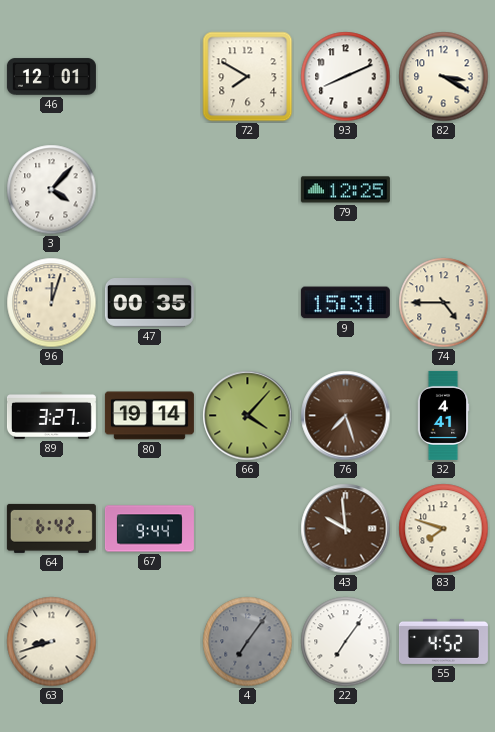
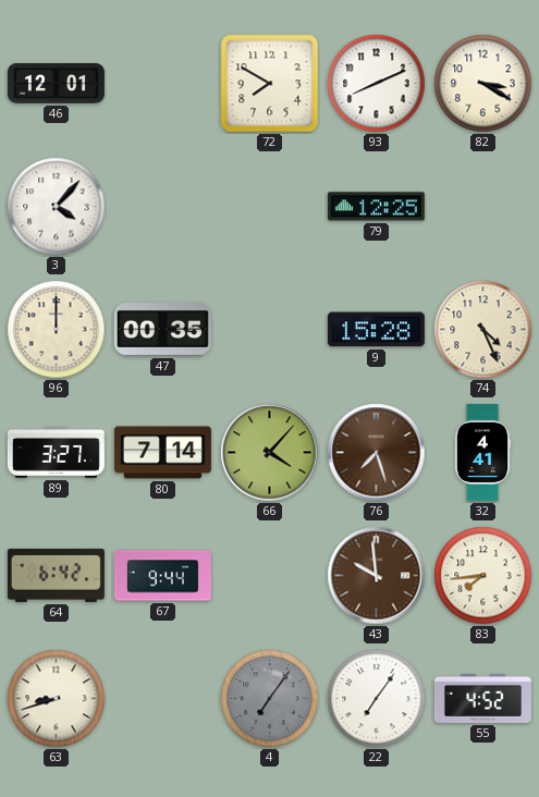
96: 12:03 -> 12:00
9: 15:31 -> 15:28
74: 4:45 -> 4:26
80: 19:14 -> 7:14
83: 7:48 -> 7:44
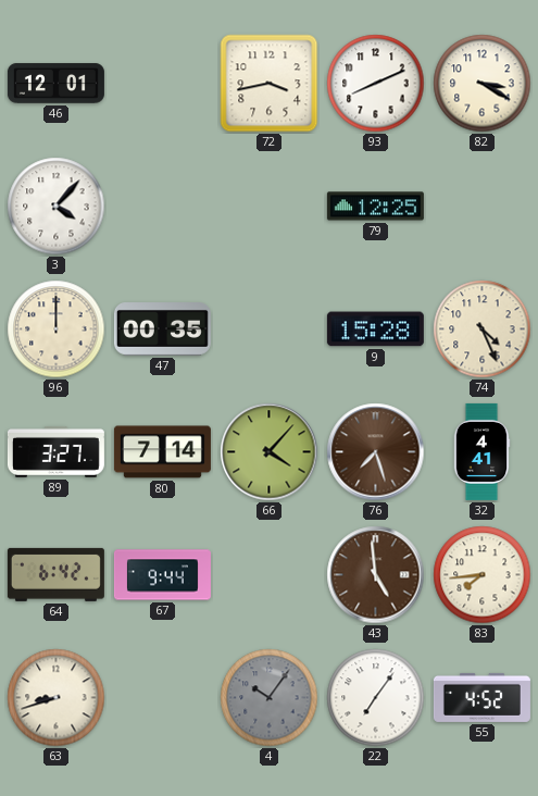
72: 7:50 -> 3:43
43: 9:59 -> 4:59
4: 7:06 -> 10:06
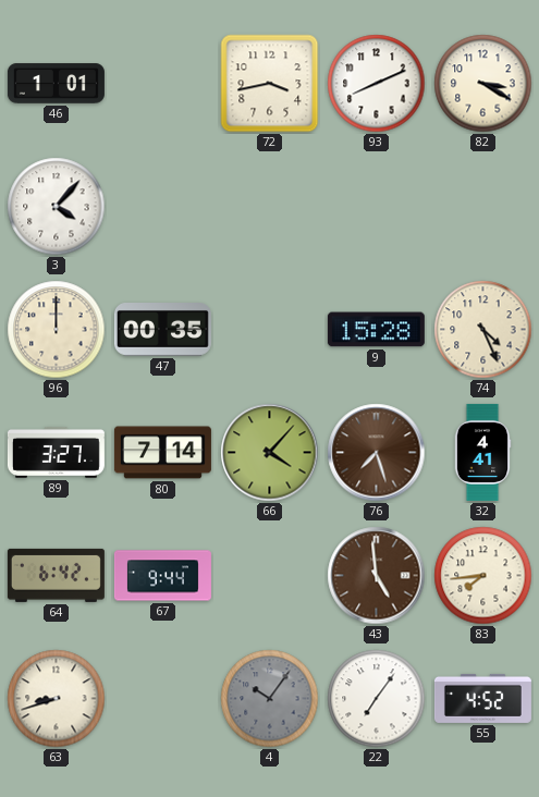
46: 12:01 -> 1:01
79: 12:25 -> none
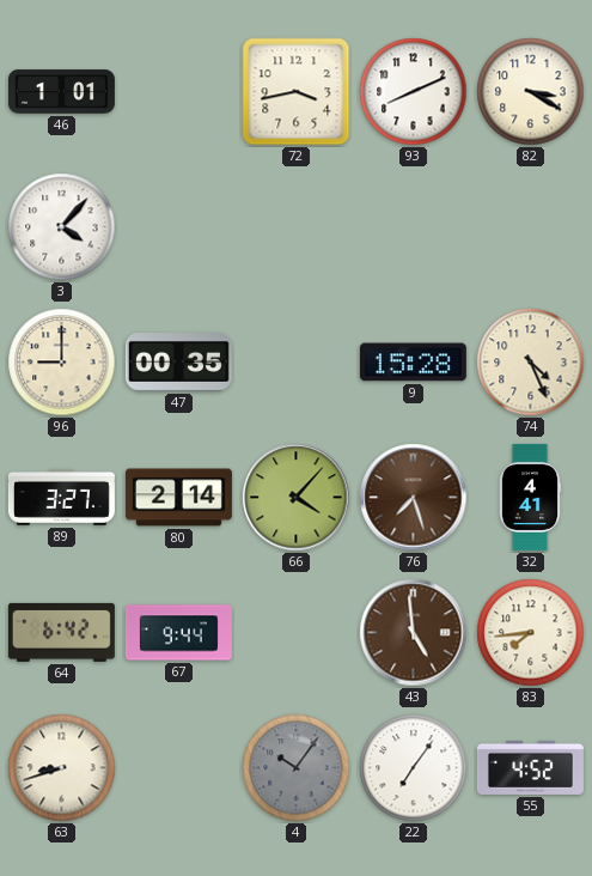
96: 12:00 -> 9:00
80: 7:14 -> 2:14
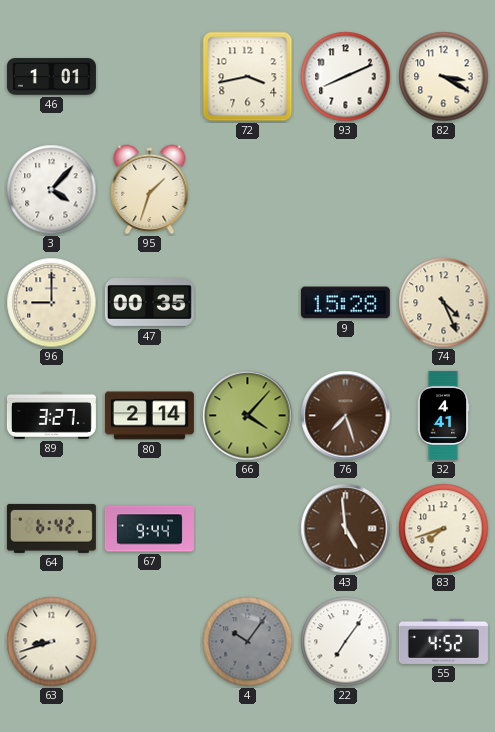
95: none -> 1:33
83: 7:44 -> 7:42
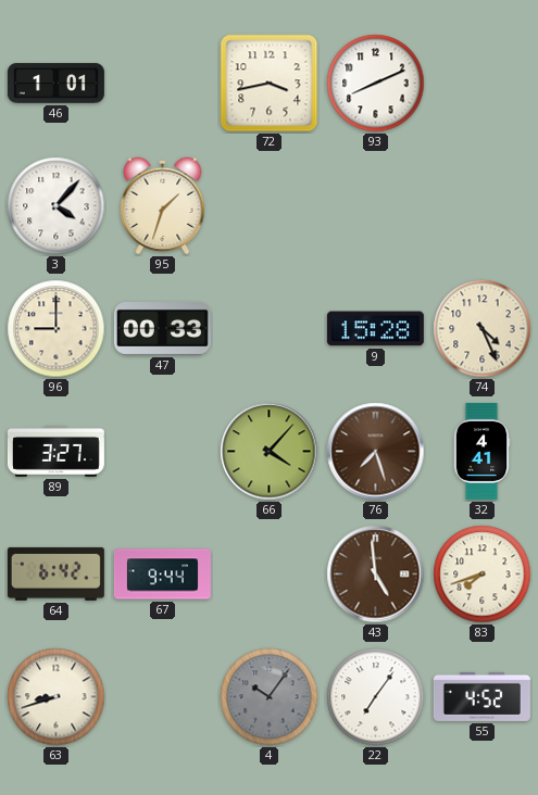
82: 3:20 -> none
47: 00:35 -> 00:33
80: 2:14 -> none
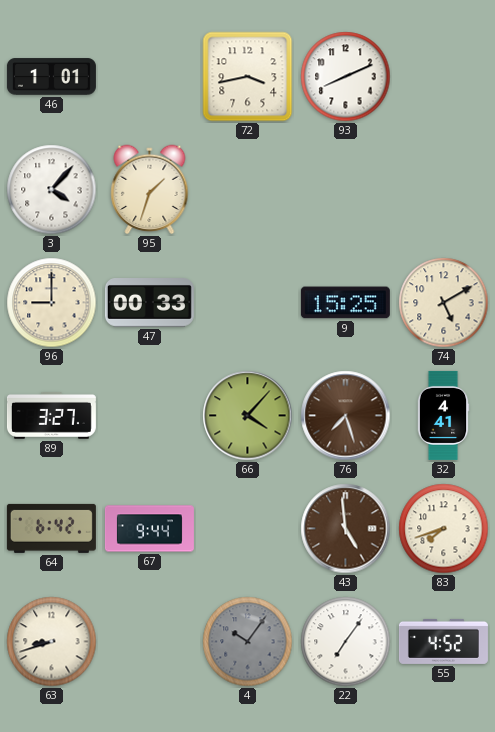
9: 15:28 -> 15:25
74: 4:26 -> 5:10
